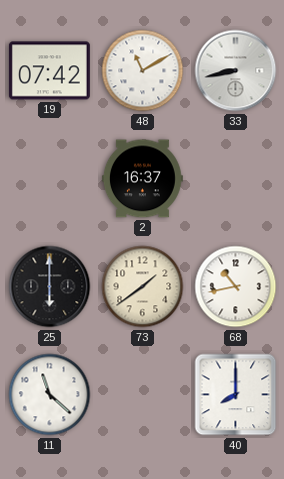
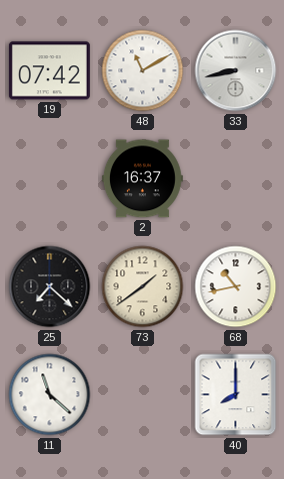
25: 6:00 -> 7:22
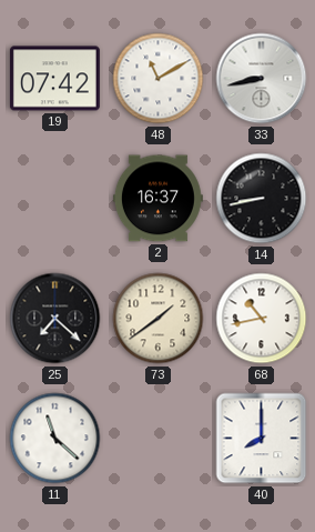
14: none -> 8:43
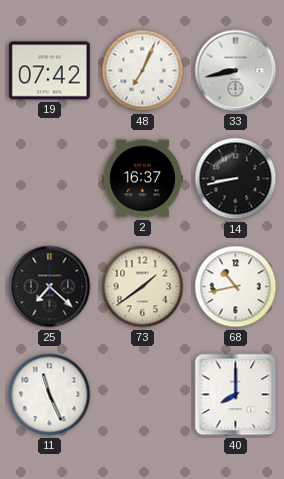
48: 11:10 -> 7:04
11: 11:22 -> 11:26
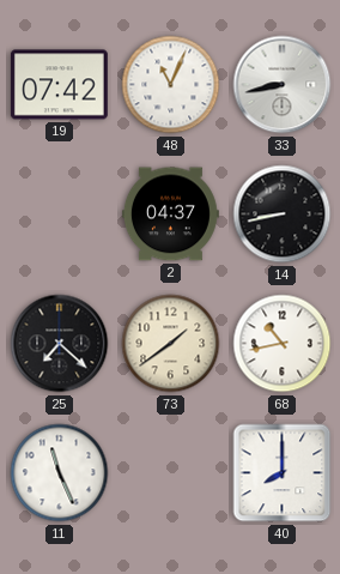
48: 7:04 -> 11:04
2: 16:37 -> 04:37
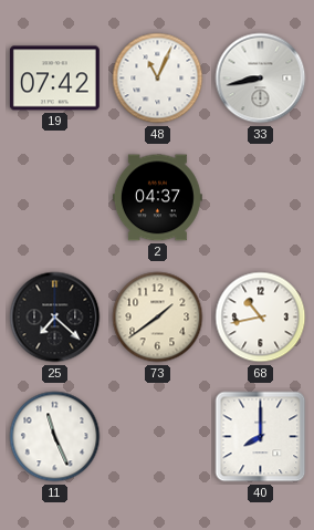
14: 8:43 -> none
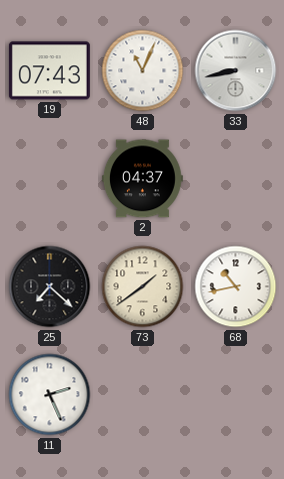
19: 07:42 -> 07:43
11: 11:26 -> 2:26
40: 8:00 -> none
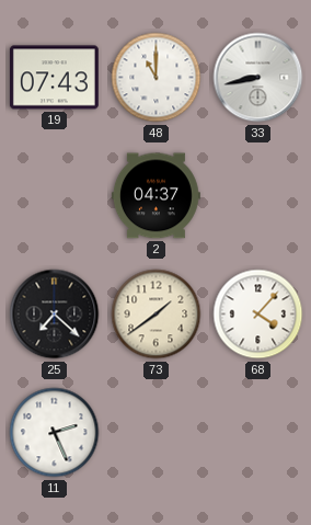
48: 11:04 -> 11:00
68: 10:43 -> 4:07
